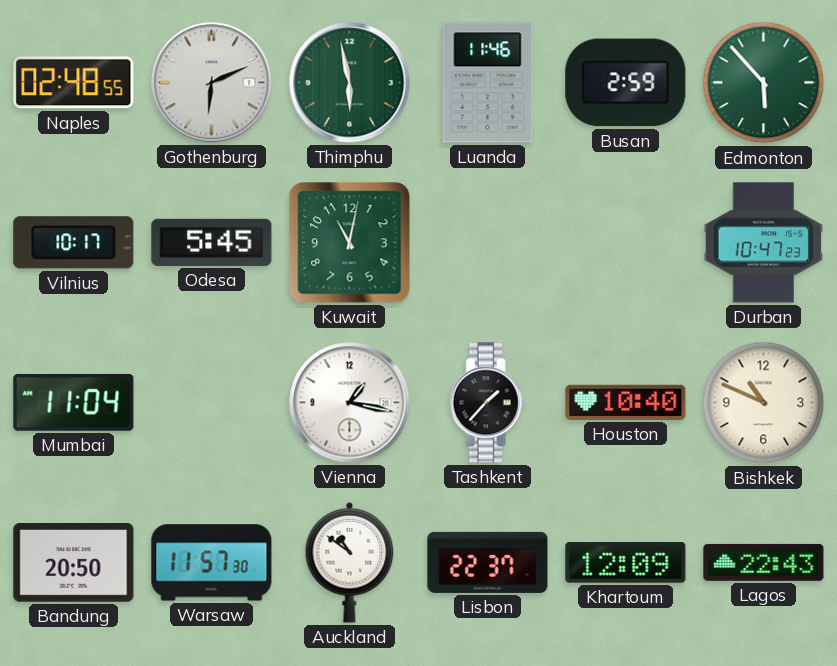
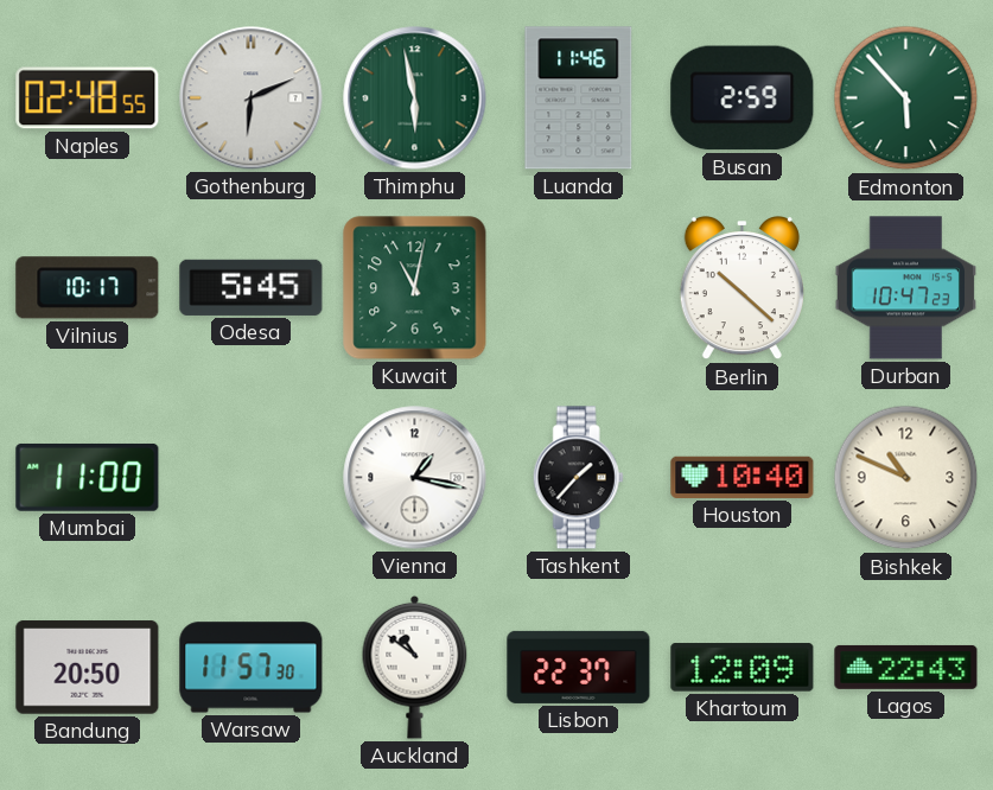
Berlin: none -> 10:22
Mumbai: 11:04 -> 11:00
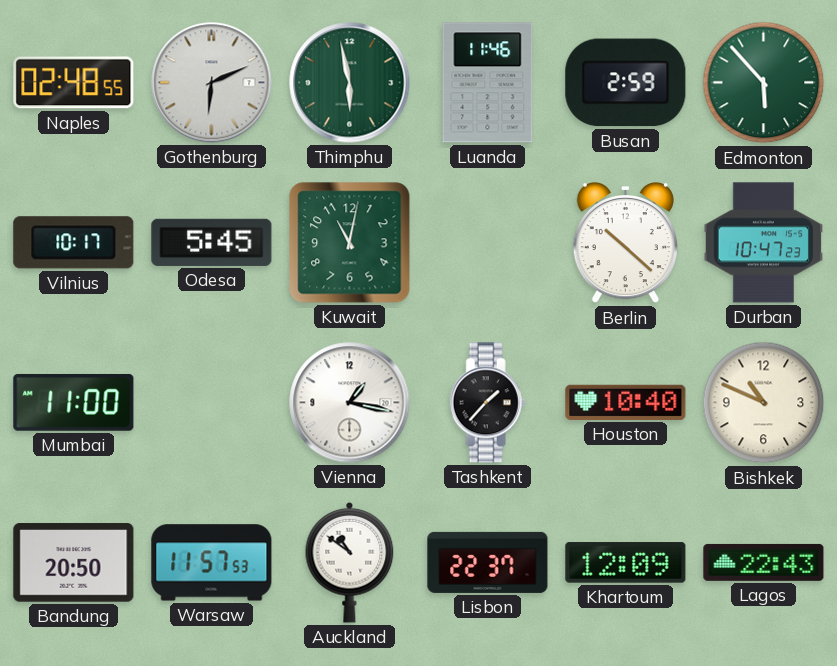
Warsaw: 11:57:30 -> 11:57:53
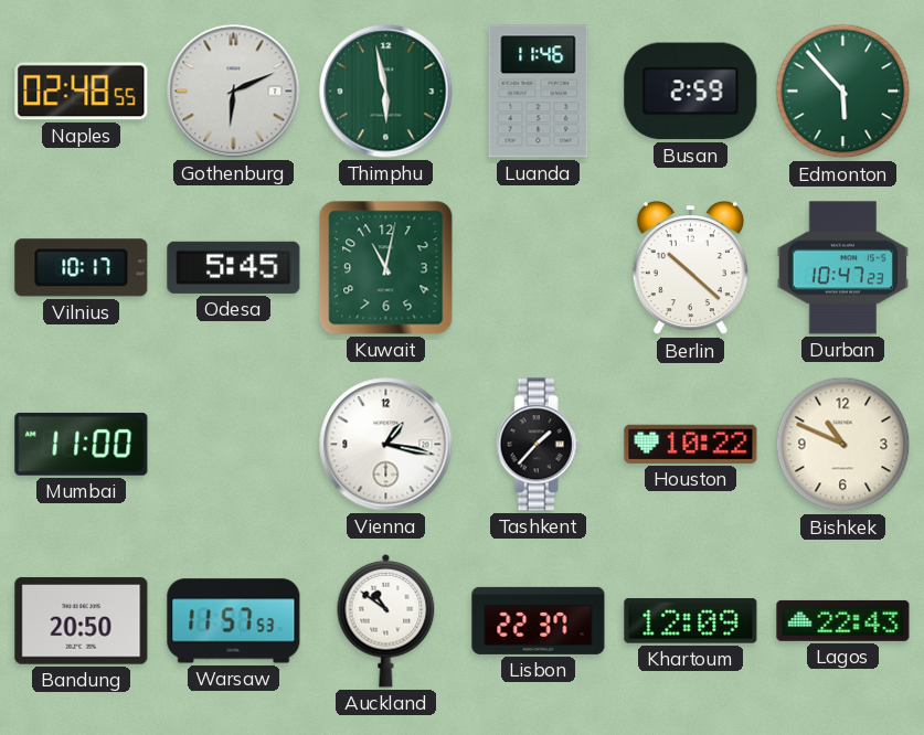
Houston: 10:40 -> 10:22
